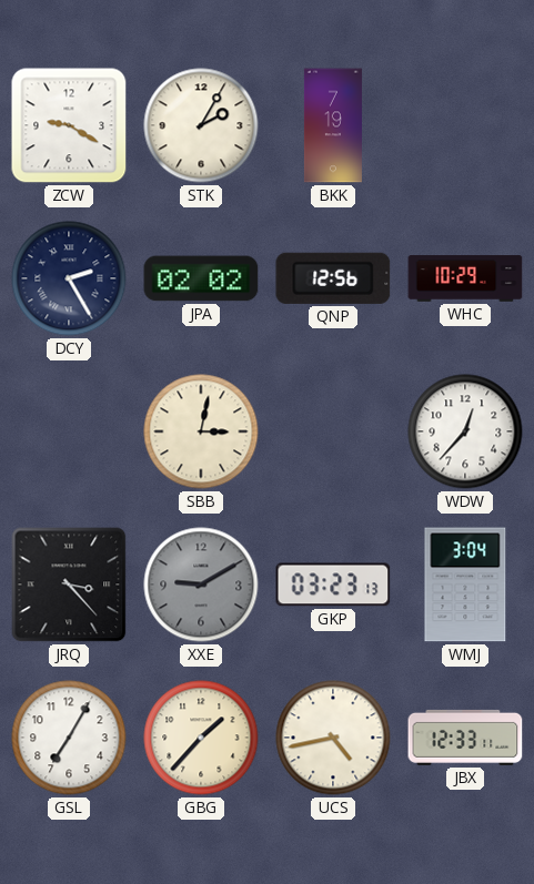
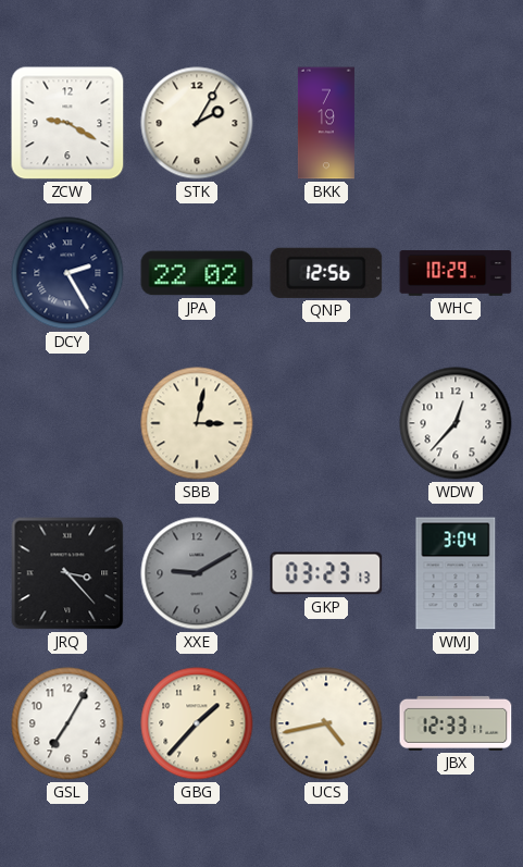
JPA: 02:02 -> 22:02
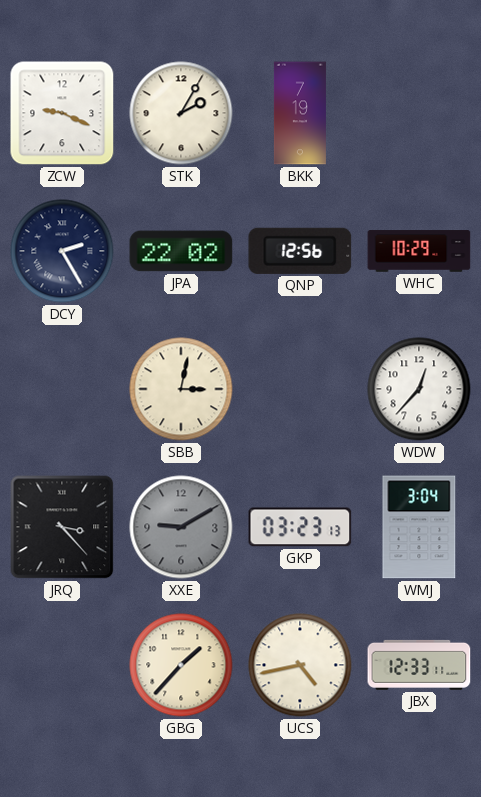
ZCW: 9:20 -> 9:19
GSL: 7:05 -> none
